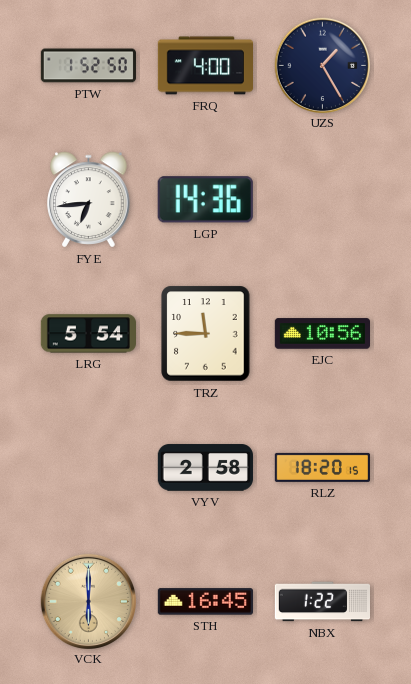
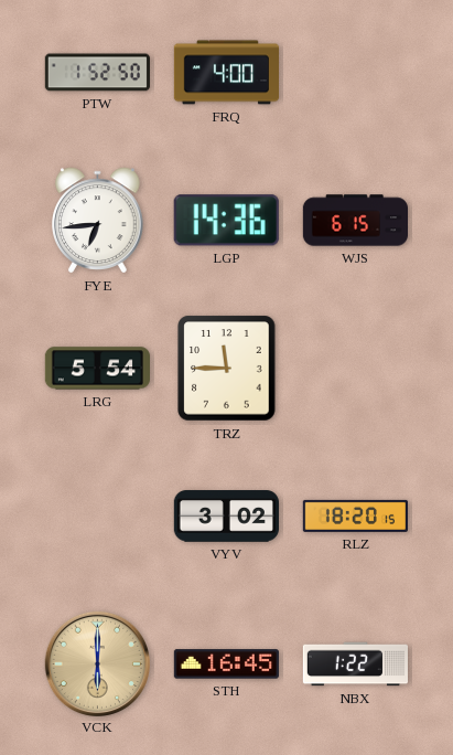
UZS: 1:25 -> none
WJS: none -> 6:15
EJC: 10:56 -> none
VYV: 2:58 -> 3:02
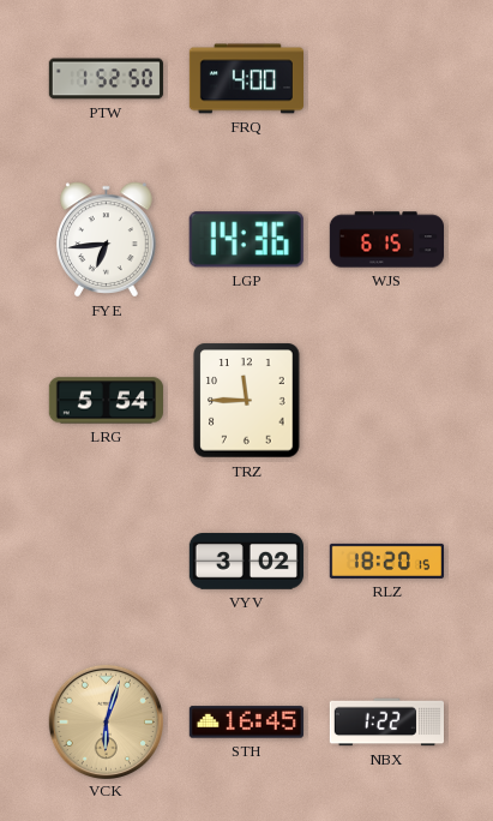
VCK: 6:00 -> 6:03
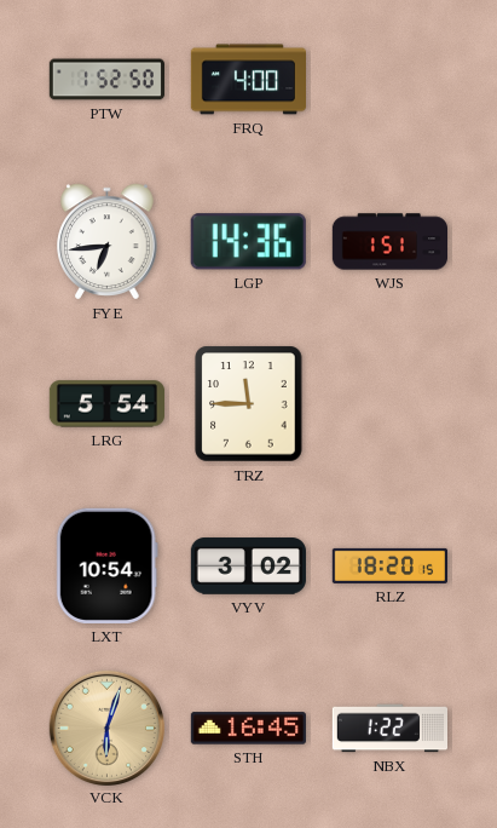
WJS: 6:15 -> 1:51
LXT: none -> 10:54
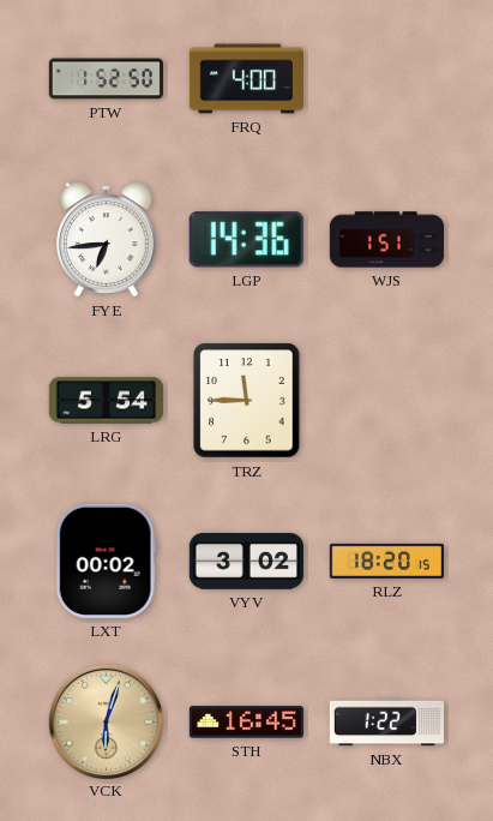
LXT: 10:54 -> 00:02
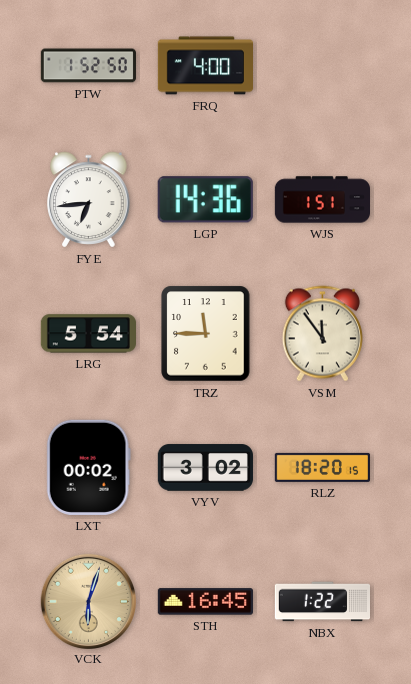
VSM: none -> 11:54
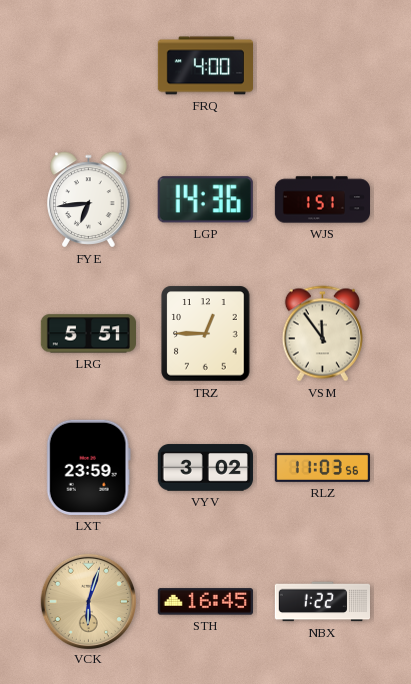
PTW: 1:52 -> none
LRG: 5:54 -> 5:51
TRZ: 11:45 -> 12:45
LXT: 00:02 -> 23:59
RLZ: 18:20 -> 11:03
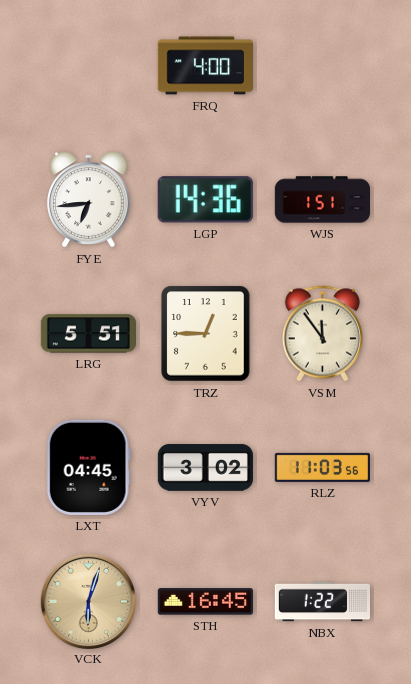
LXT: 23:59 -> 04:45
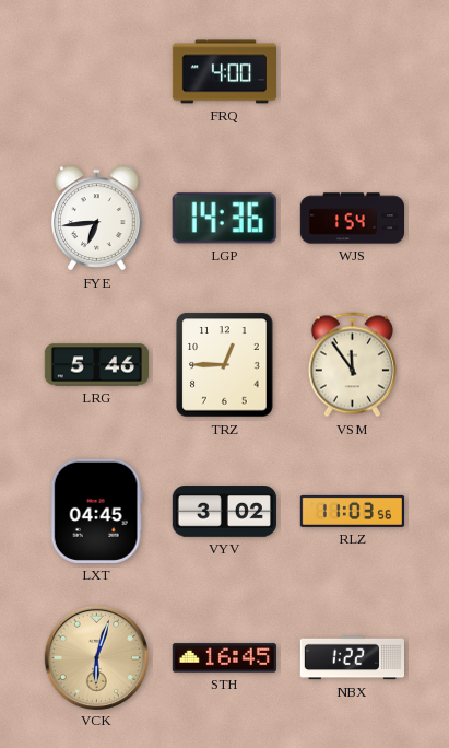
WJS: 1:51 -> 1:54
LRG: 5:51 -> 5:46
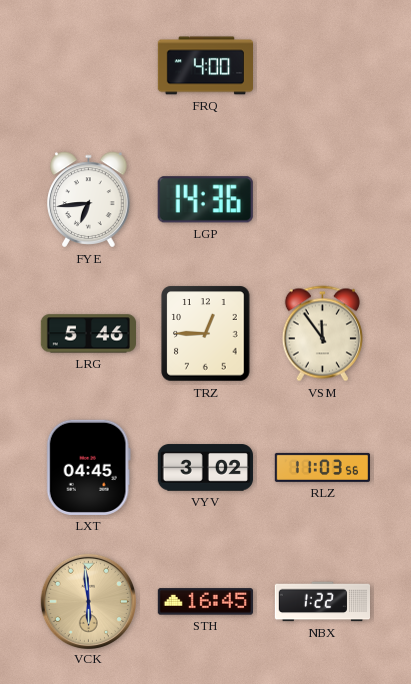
WJS: 1:54 -> none
VCK: 6:03 -> 5:59
